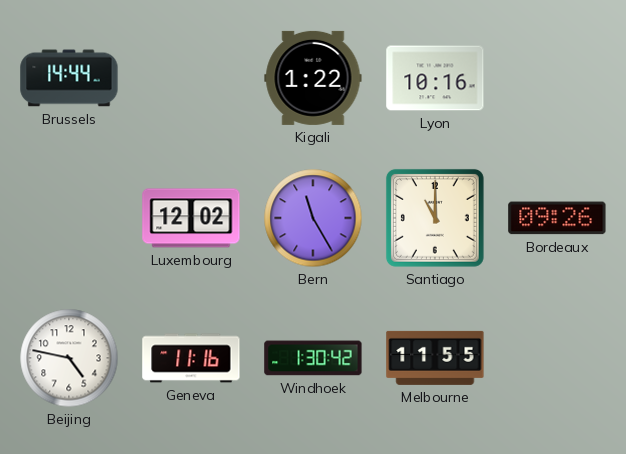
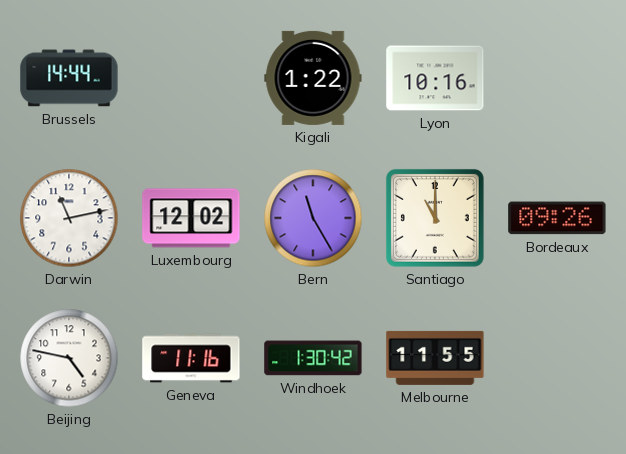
Darwin: none -> 11:13
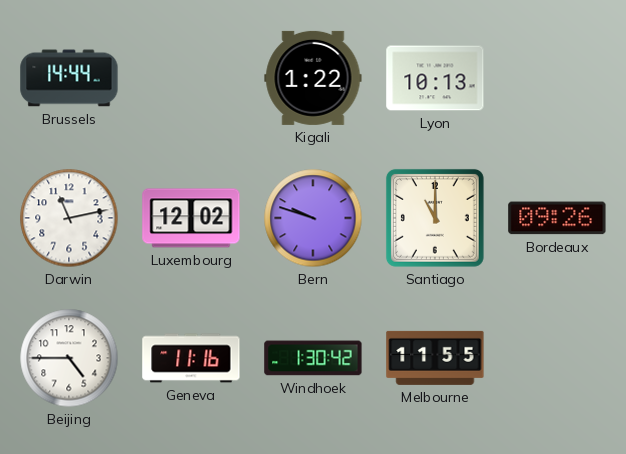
Lyon: 10:16 -> 10:13
Bern: 11:25 -> 9:48
Beijing: 4:47 -> 4:45
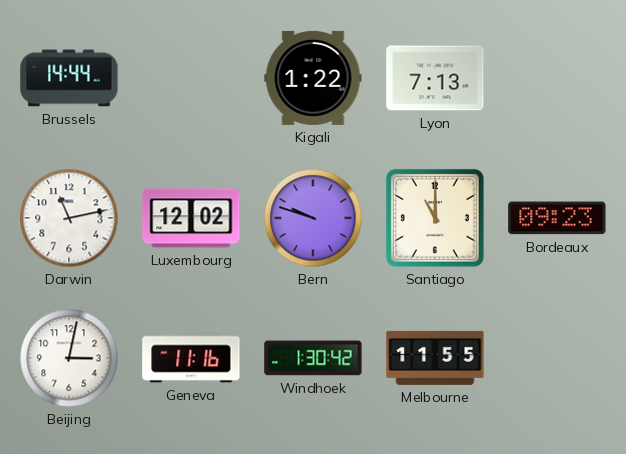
Lyon: 10:13 -> 7:13
Bordeaux: 09:26 -> 09:23
Beijing: 4:45 -> 3:02
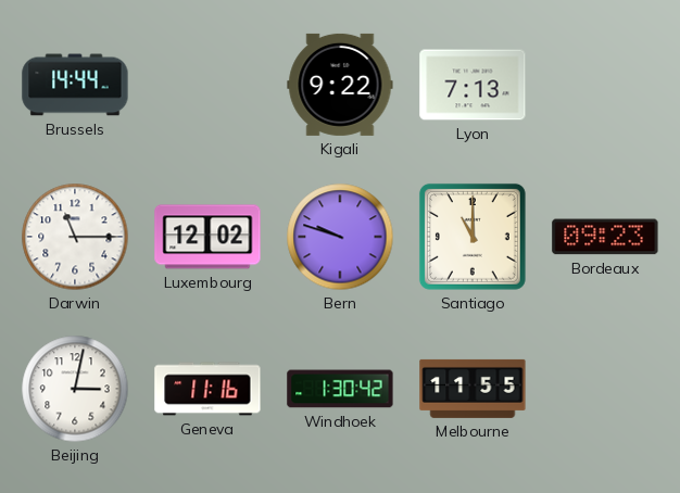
Kigali: 1:22 -> 9:22
Darwin: 11:13 -> 11:15
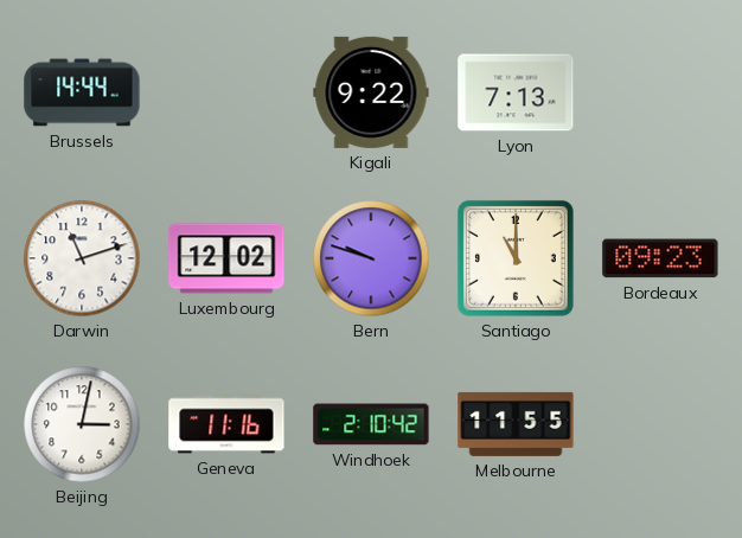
Darwin: 11:15 -> 11:12
Windhoek: 1:30 -> 2:10
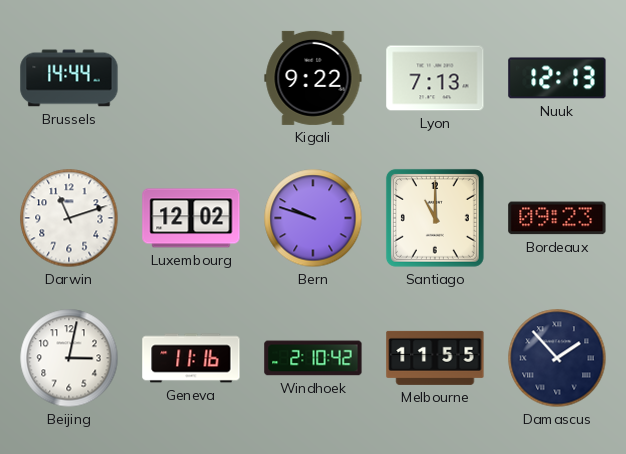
Nuuk: none -> 12:13
Damascus: none -> 1:53
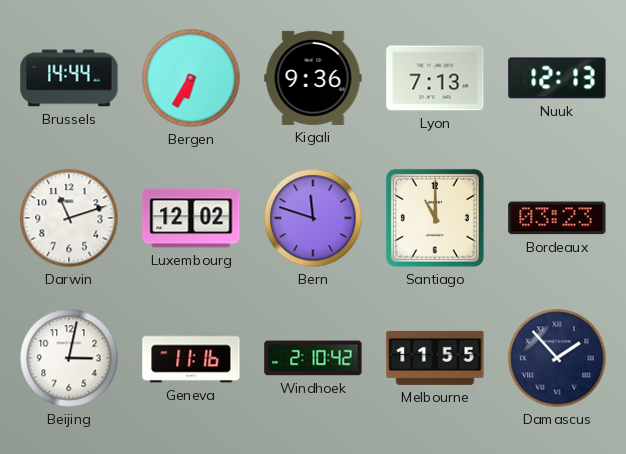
Bergen: none -> 6:35
Kigali: 9:22 -> 9:36
Bern: 9:48 -> 11:48
Bordeaux: 09:23 -> 03:23
